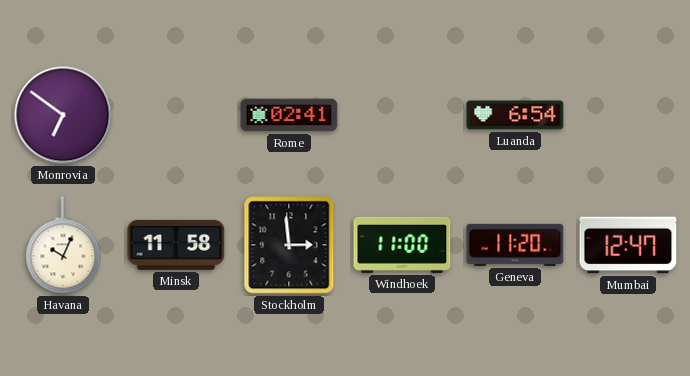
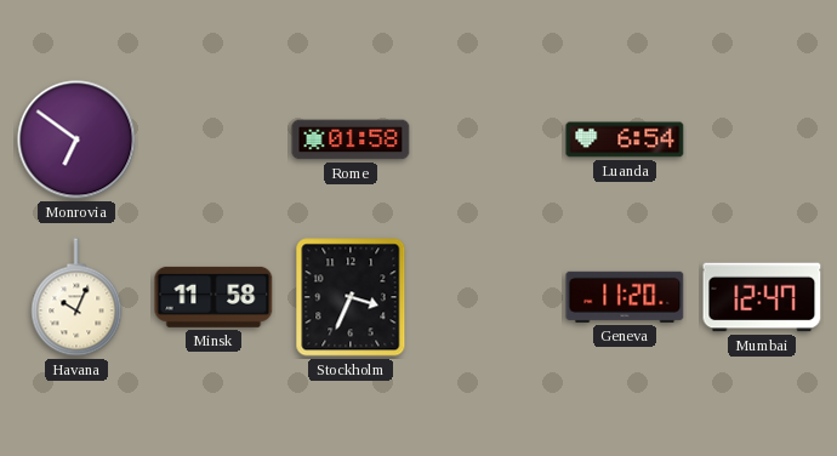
Rome: 02:41 -> 01:58
Stockholm: 2:59 -> 3:34
Windhoek: 11:00 -> none
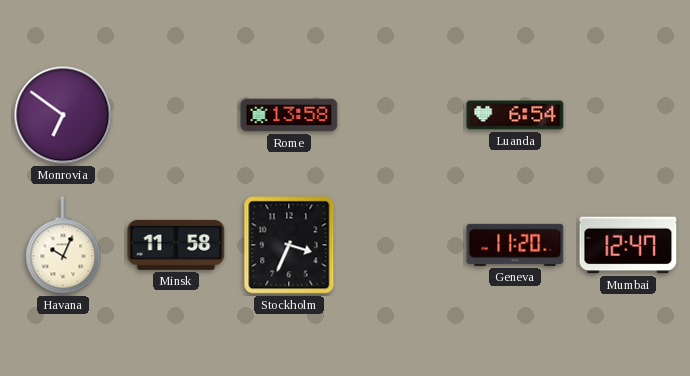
Rome: 01:58 -> 13:58
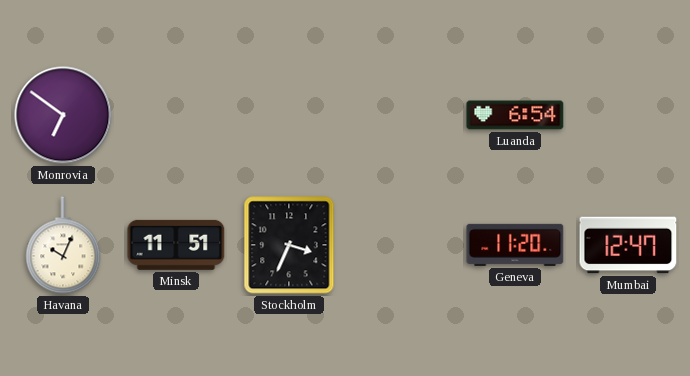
Rome: 13:58 -> none
Minsk: 11:58 -> 11:51
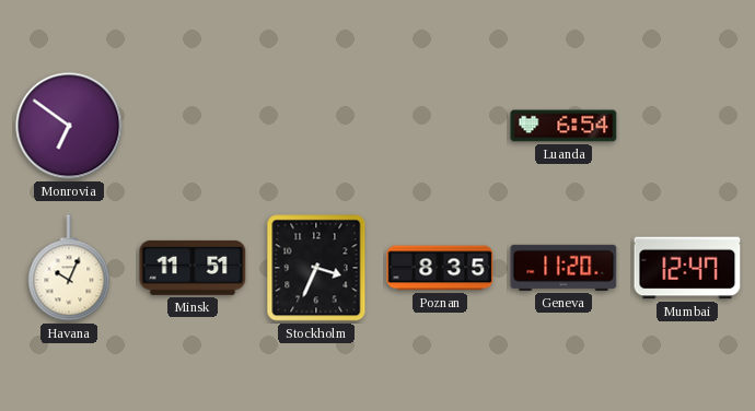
Poznan: none -> 8:35
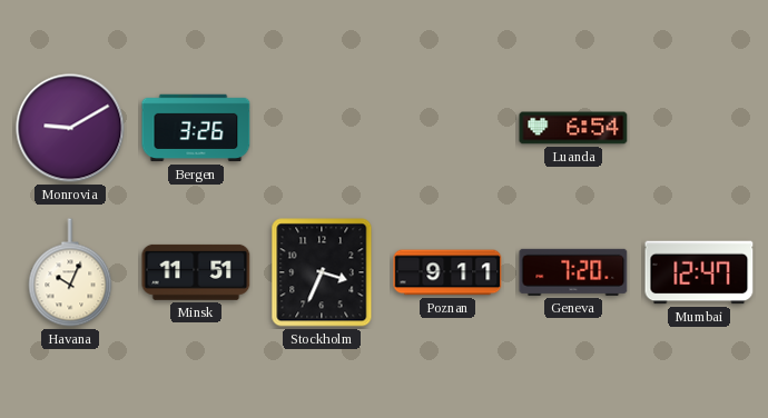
Monrovia: 6:51 -> 9:10
Bergen: none -> 3:26
Poznan: 8:35 -> 9:11
Geneva: 11:20 -> 7:20
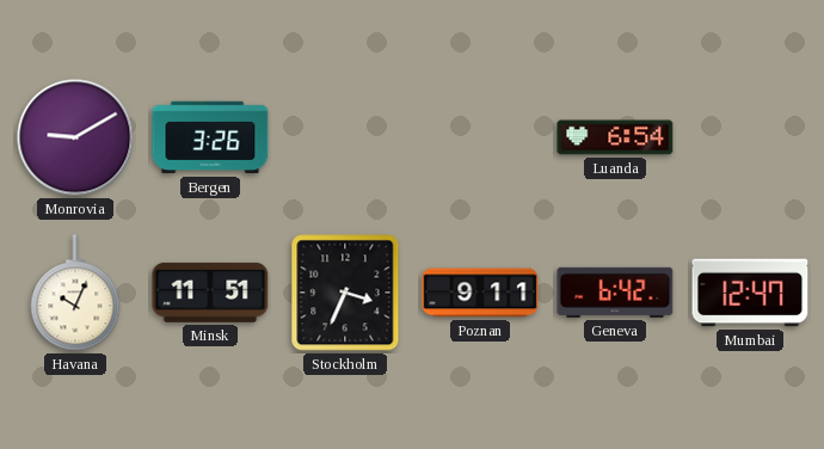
Geneva: 7:20 -> 6:42
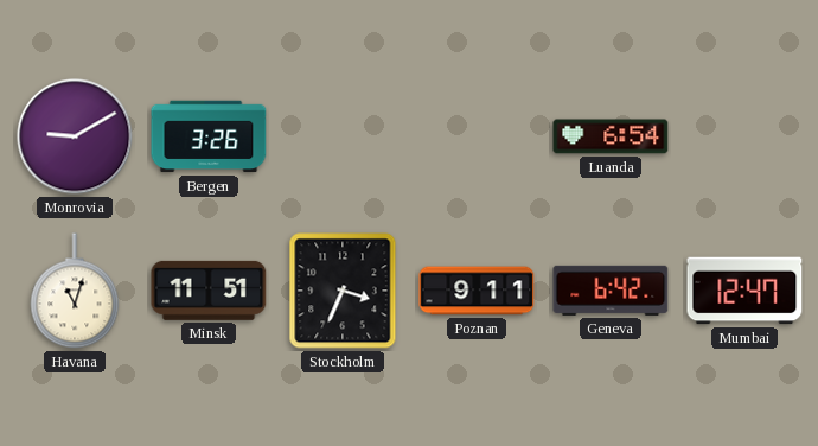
Havana: 10:04 -> 11:03
